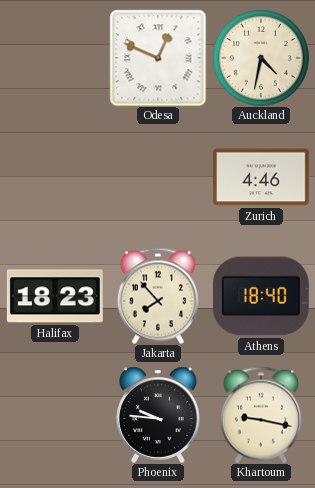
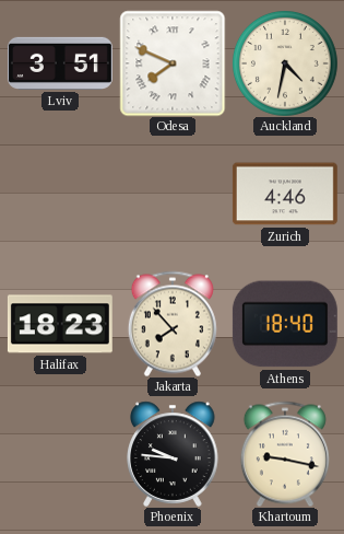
Lviv: none -> 3:51
Odesa: 12:49 -> 7:49
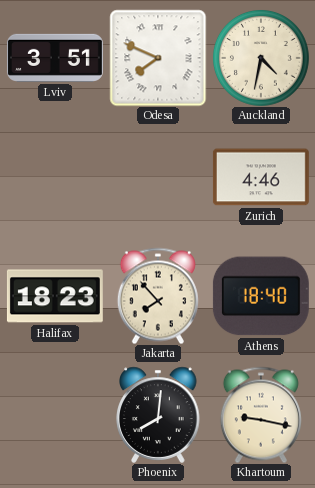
Phoenix: 9:46 -> 8:01
